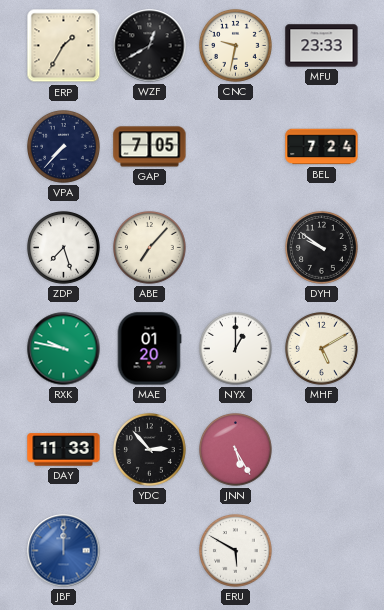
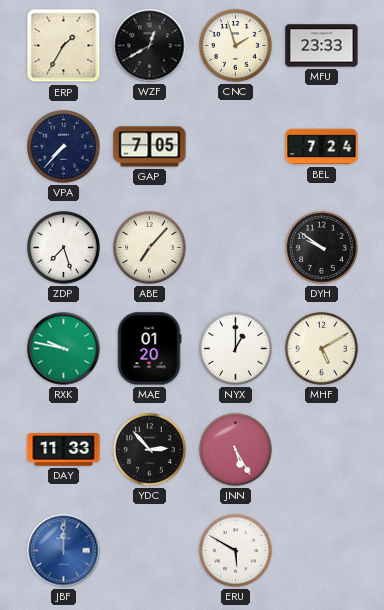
CNC: 9:32 -> 1:57
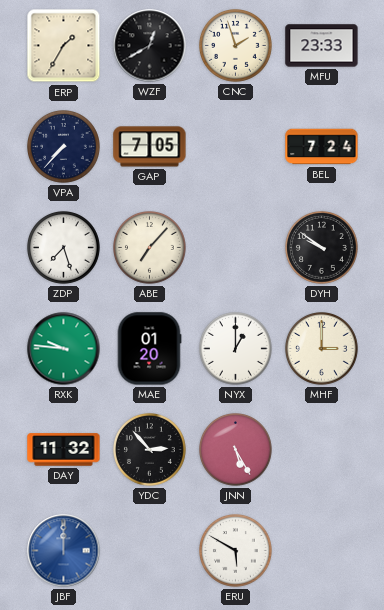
RXK: 9:47 -> 9:46
MHF: 5:10 -> 3:00
DAY: 11:33 -> 11:32
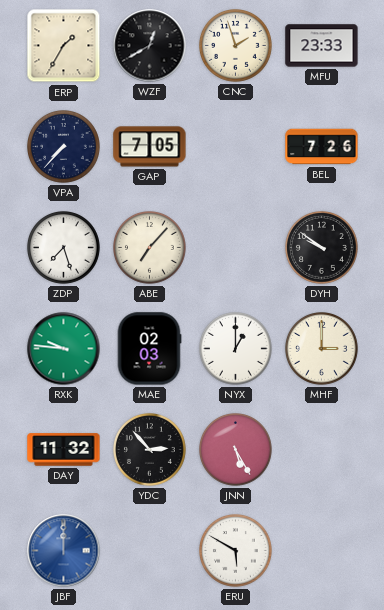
BEL: 7:24 -> 7:26
MAE: 01:20 -> 02:03
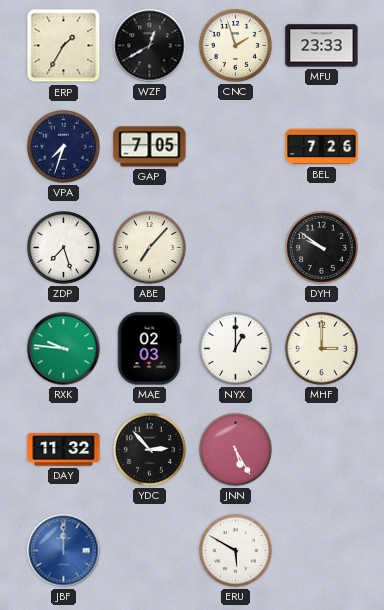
VPA: 7:37 -> 7:33
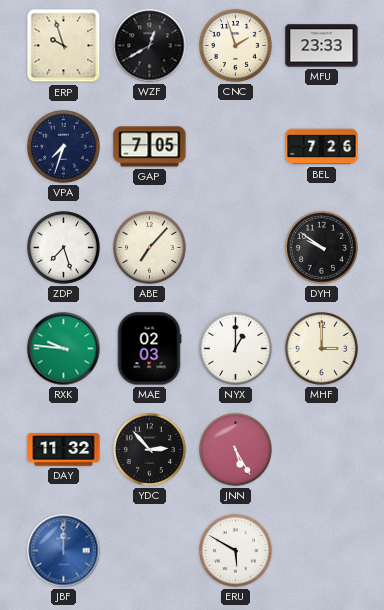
ERP: 1:35 -> 9:57
